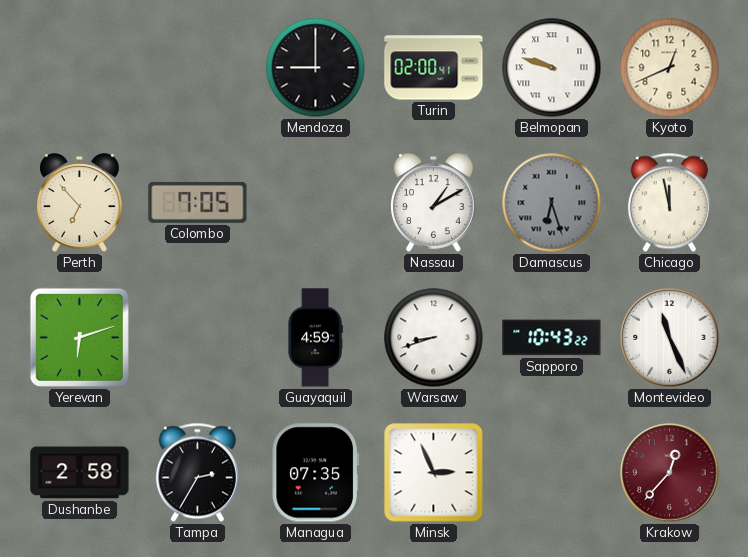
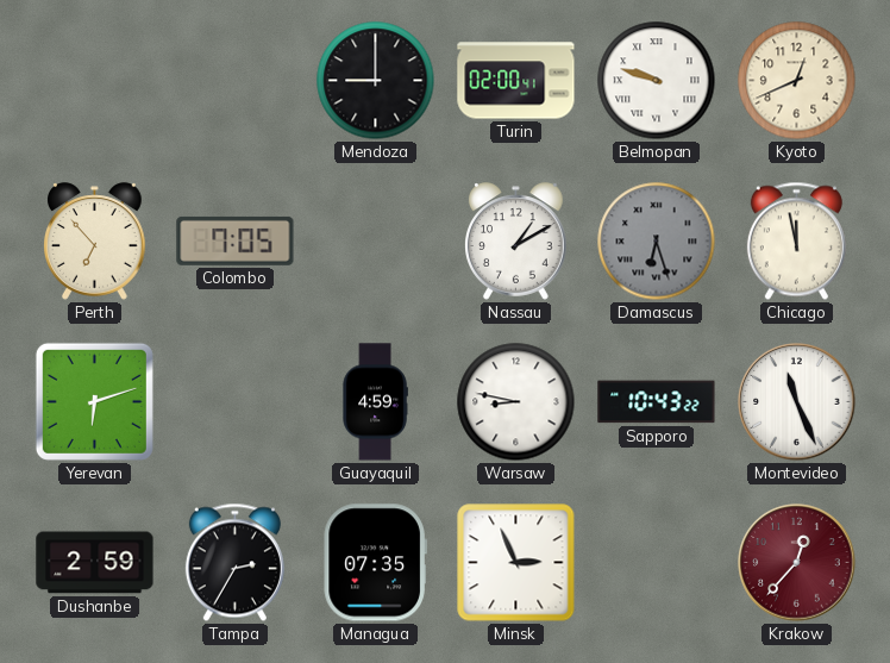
Warsaw: 8:42 -> 8:47
Dushanbe: 2:58 -> 2:59
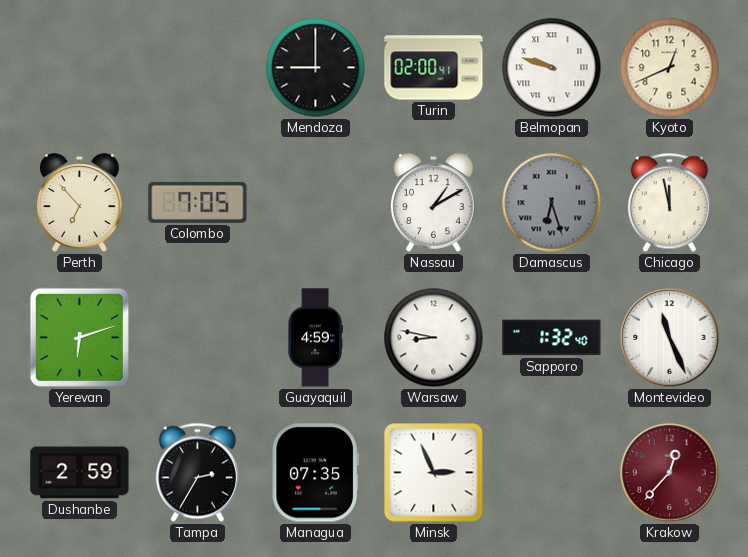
Sapporo: 10:43 -> 1:32
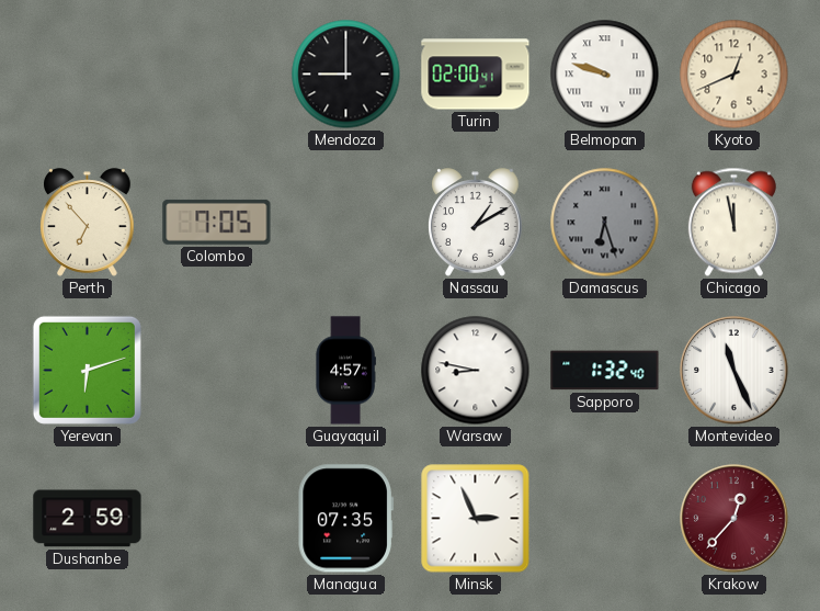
Guayaquil: 4:59 -> 4:57
Tampa: 2:35 -> none
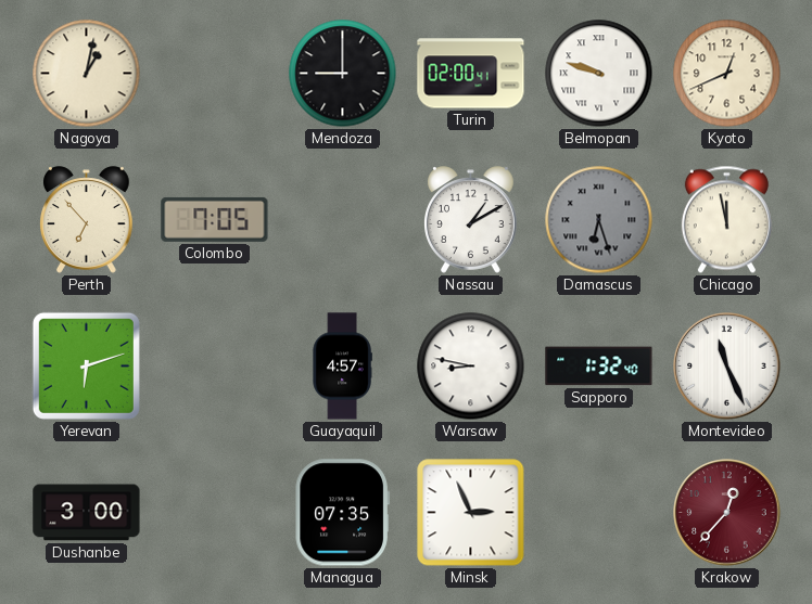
Nagoya: none -> 1:02
Dushanbe: 2:59 -> 3:00
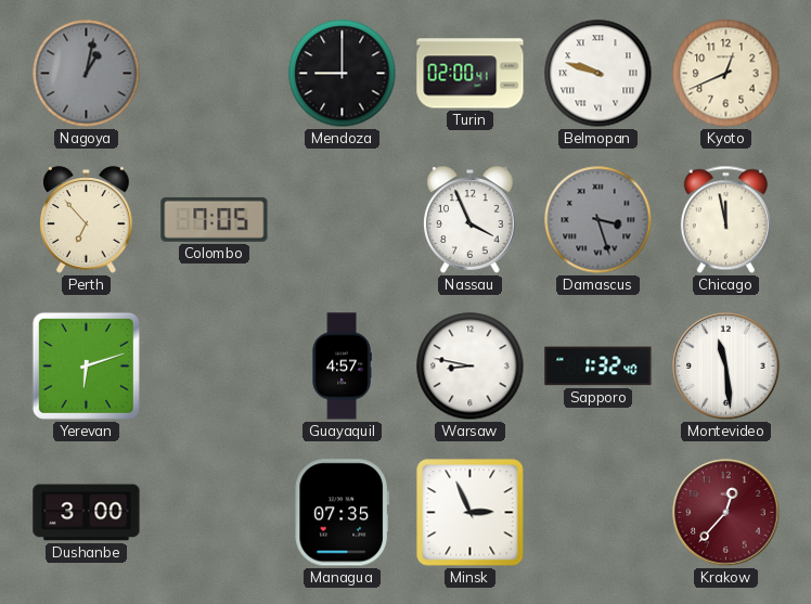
Nagoya dial: cream -> grey
Nassau: 1:10 -> 3:56
Damascus: 6:27 -> 3:27
Montevideo: 11:26 -> 11:29
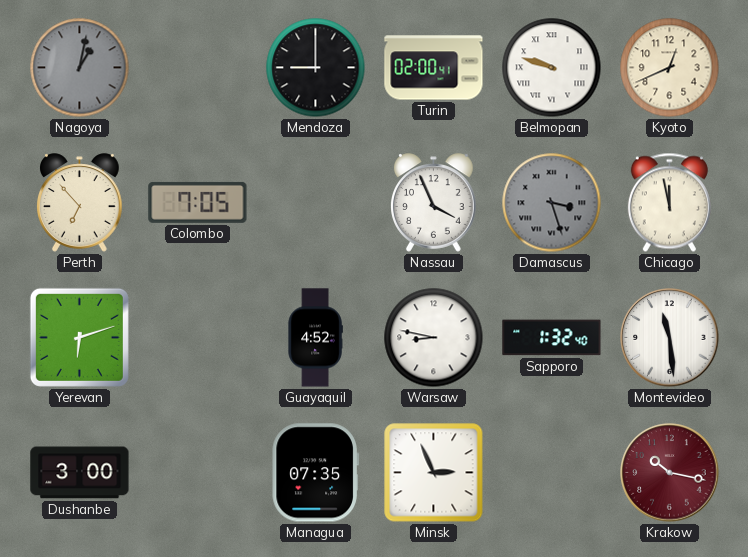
Guayaquil: 4:57 -> 4:52
Krakow: 12:37 -> 10:17
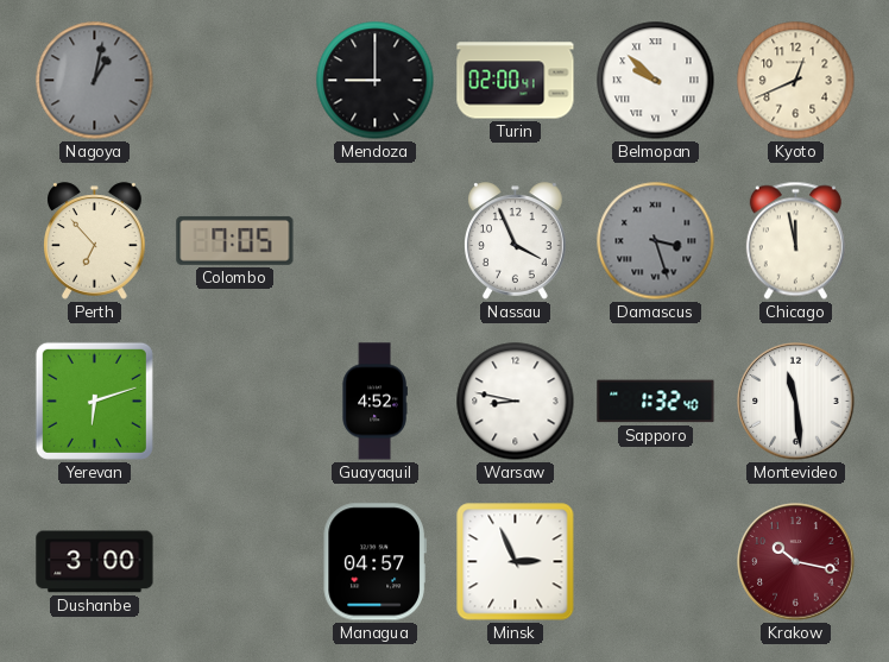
Belmopan: 9:48 -> 9:52
Managua: 07:35 -> 04:57
